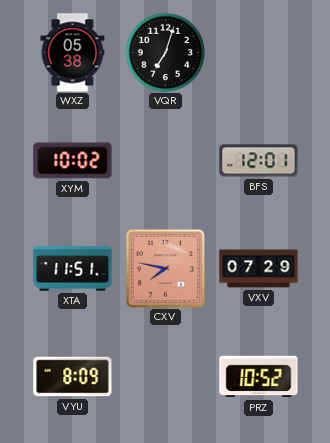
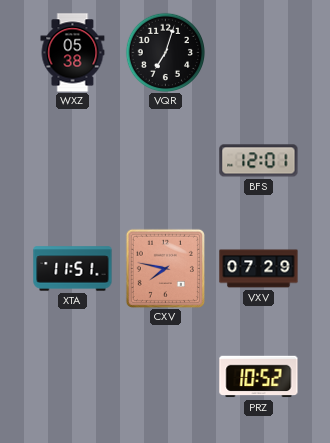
XYM: 10:02 -> none
VYU: 8:09 -> none
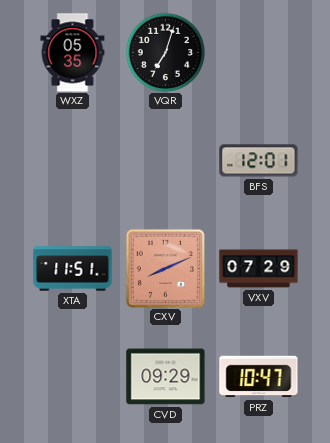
WXZ: 05:38 -> 05:35
CXV: 7:47 -> 8:11
CVD: none -> 09:29
PRZ: 10:52 -> 10:47
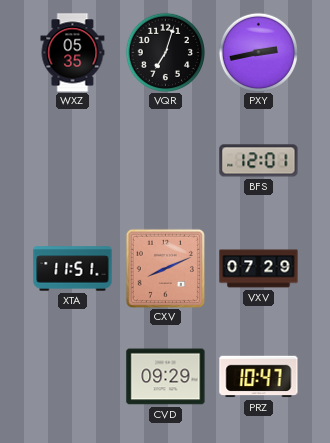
PXY: none -> 2:43
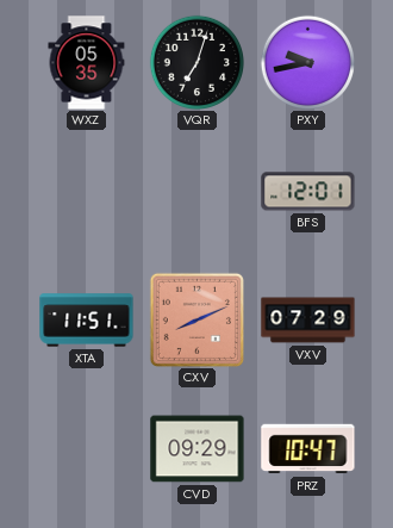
PXY: 2:43 -> 9:43
